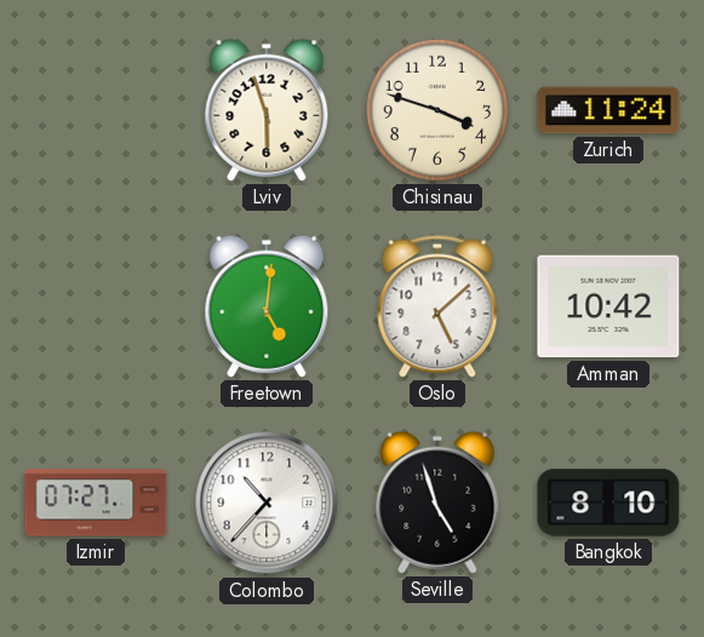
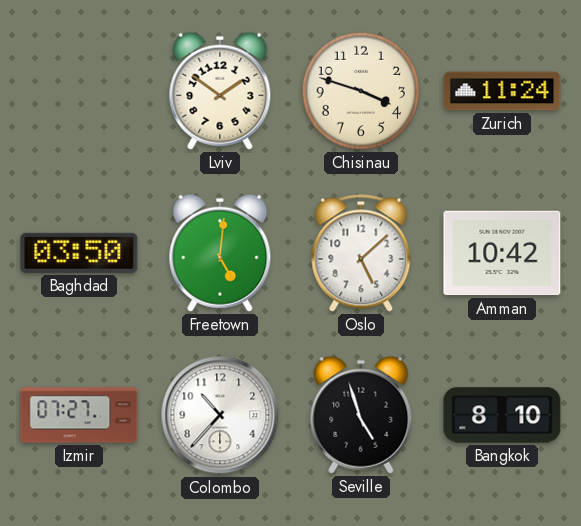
Lviv: 5:57 -> 1:51
Baghdad: none -> 03:50
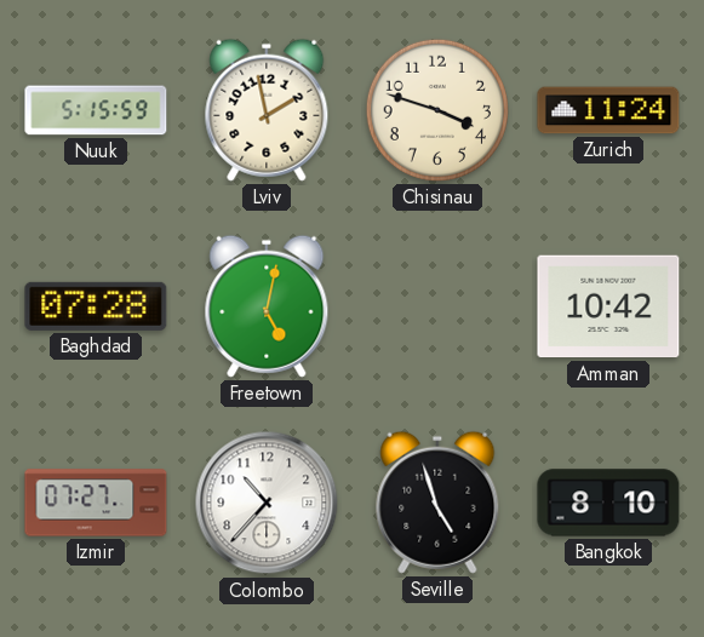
Nuuk: none -> 5:15
Lviv: 1:51 -> 1:58
Baghdad: 03:50 -> 07:28
Freetown: 5:01 -> 5:02
Oslo: 5:08 -> none
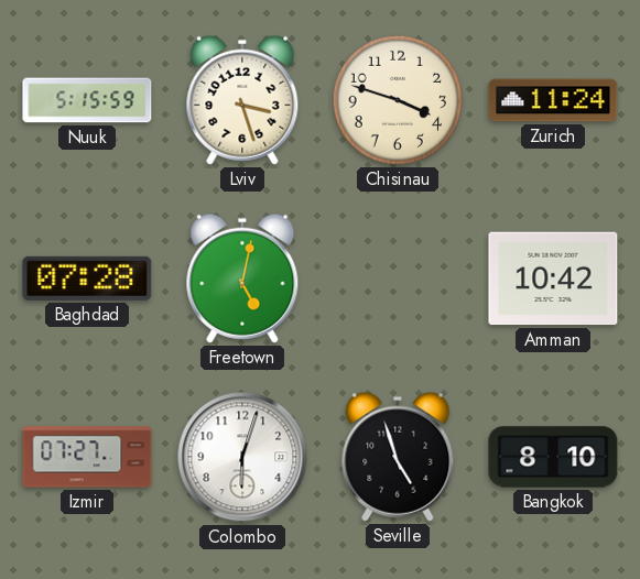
Lviv: 1:58 -> 3:27
Colombo: 10:37 -> 6:03
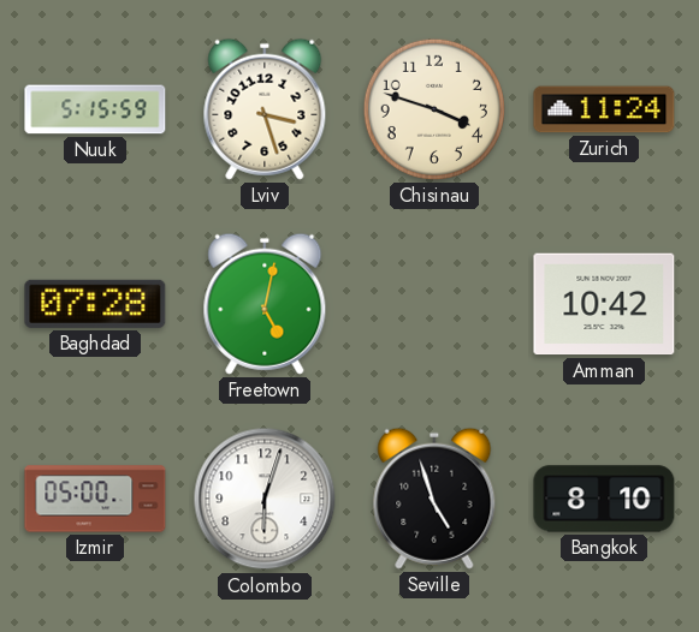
Izmir: 07:27 -> 05:00
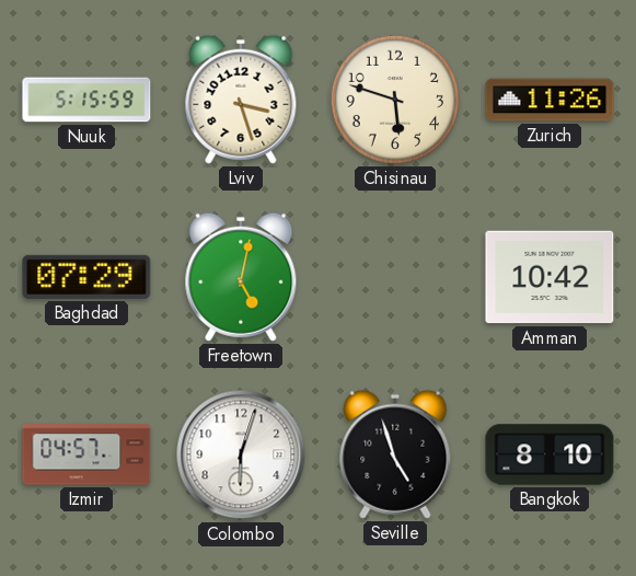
Chisinau: 3:48 -> 5:48
Zurich: 11:24 -> 11:26
Baghdad: 07:28 -> 07:29
Izmir: 05:00 -> 04:57
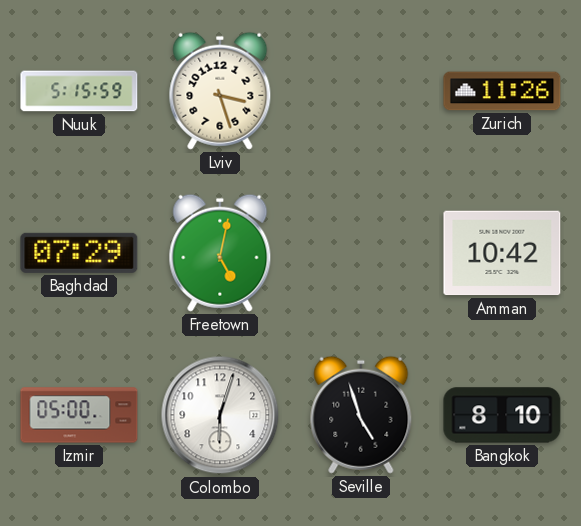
Chisinau: 5:48 -> none
Izmir: 04:57 -> 05:00
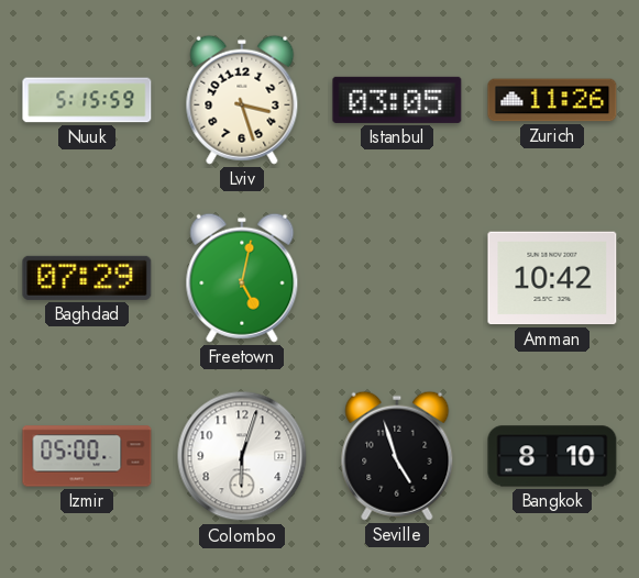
Istanbul: none -> 03:05
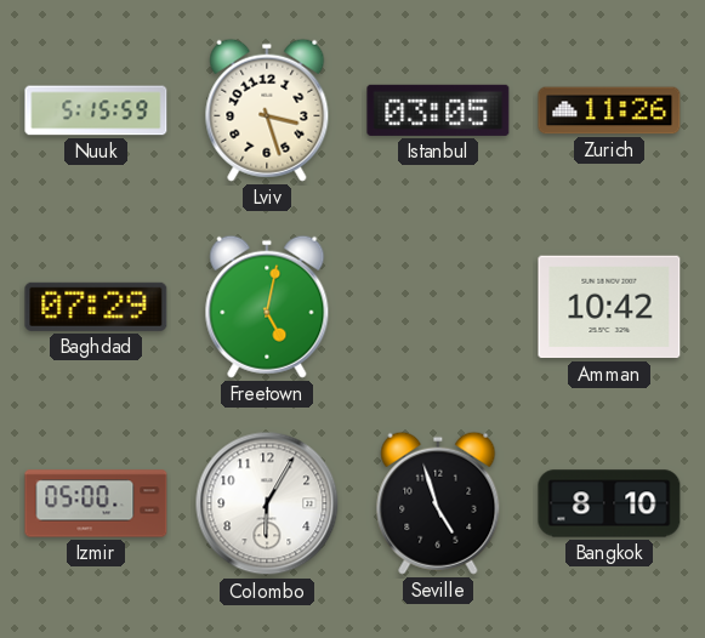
Colombo: 6:03 -> 6:05
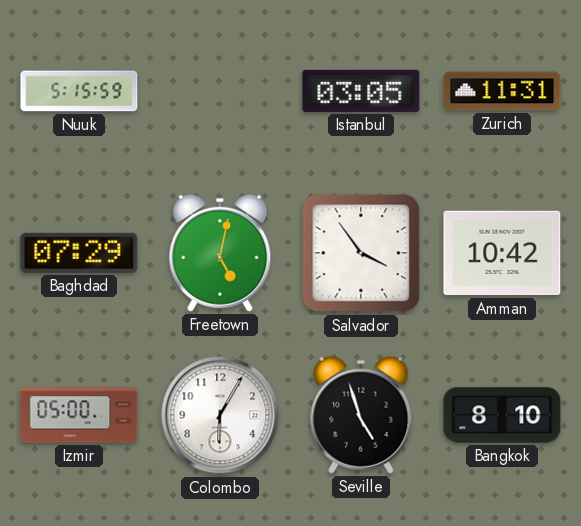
Lviv: 3:27 -> none
Zurich: 11:26 -> 11:31
Salvador: none -> 3:54
